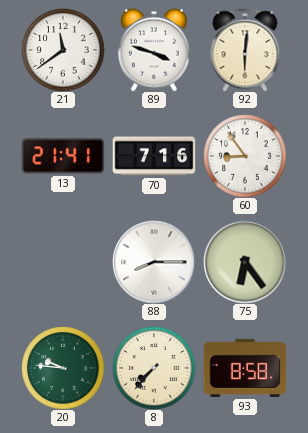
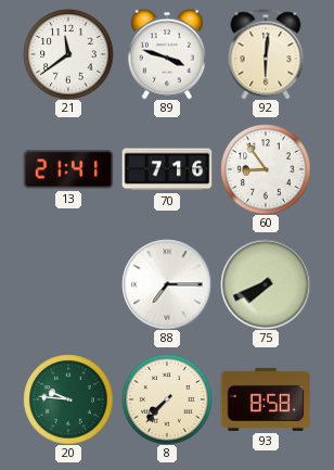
88: 8:15 -> 7:15
75: 6:24 -> 7:41
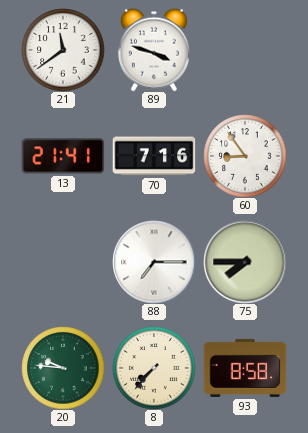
92: 6:01 -> none
75: 7:41 -> 7:45
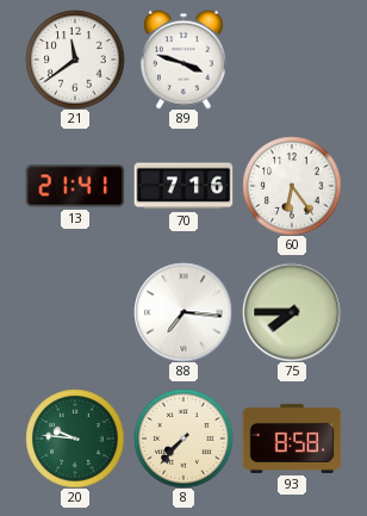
60: 8:54 -> 6:24
88: 7:15 -> 7:16
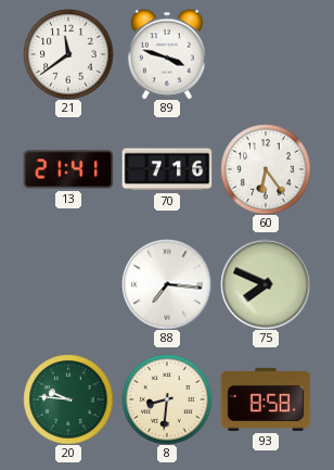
75: 7:45 -> 7:49
8: 7:37 -> 8:31
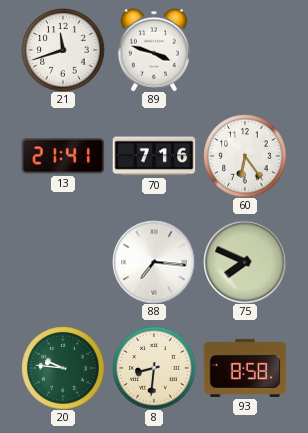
21: 11:39 -> 11:42
